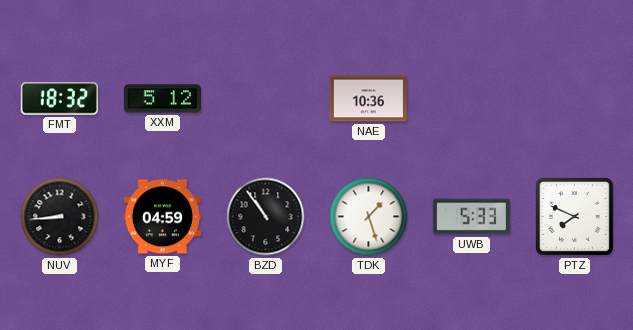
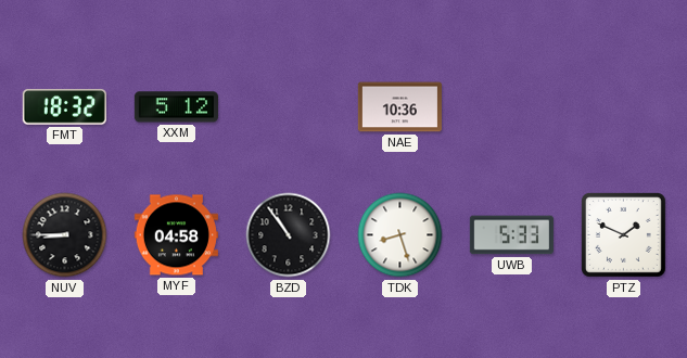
NUV: 8:44 -> 8:45
MYF: 04:59 -> 04:58
TDK: 1:27 -> 8:27
PTZ: 7:49 -> 1:49
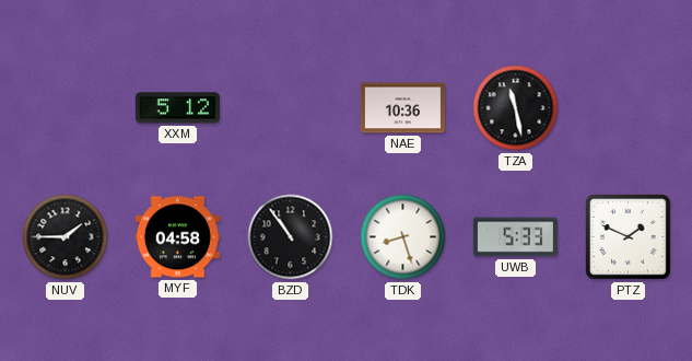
FMT: 18:32 -> none
TZA: none -> 11:28
NUV: 8:45 -> 1:45
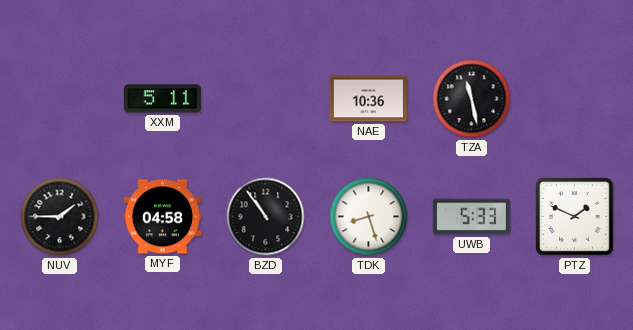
XXM: 5:12 -> 5:11
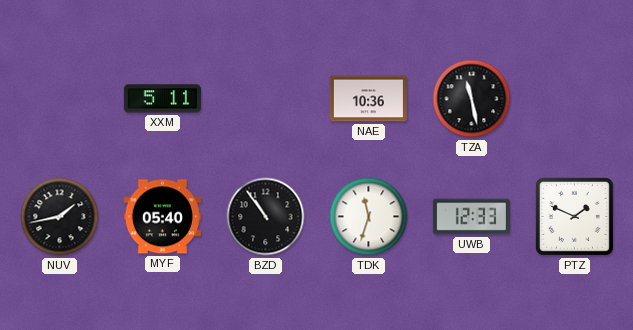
NUV: 1:45 -> 1:43
MYF: 04:58 -> 05:40
TDK: 8:27 -> 11:33
UWB: 5:33 -> 12:33
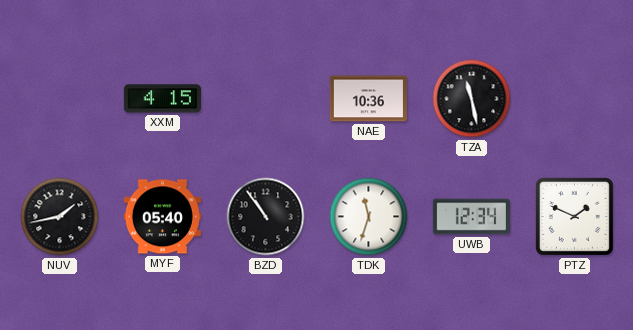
XXM: 5:11 -> 4:15
UWB: 12:33 -> 12:34
